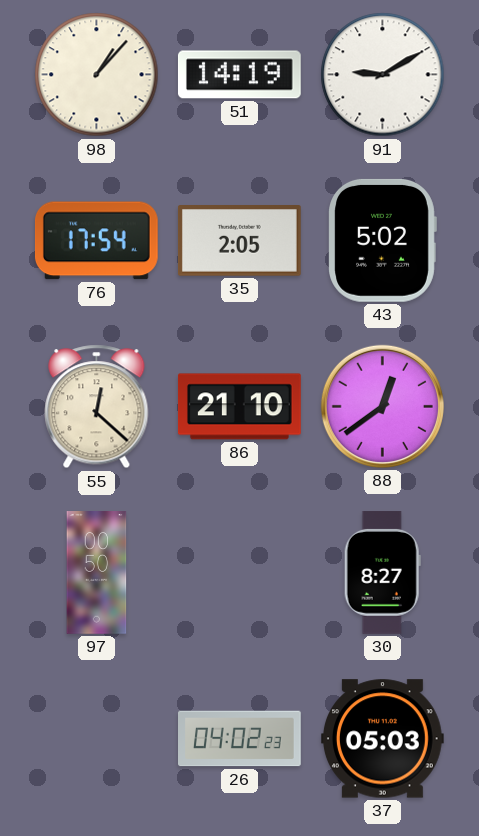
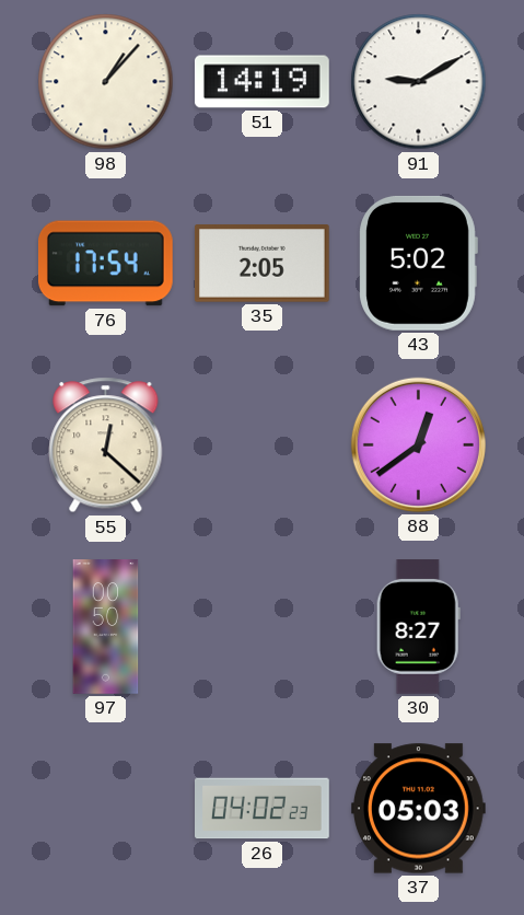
86: 21:10 -> none
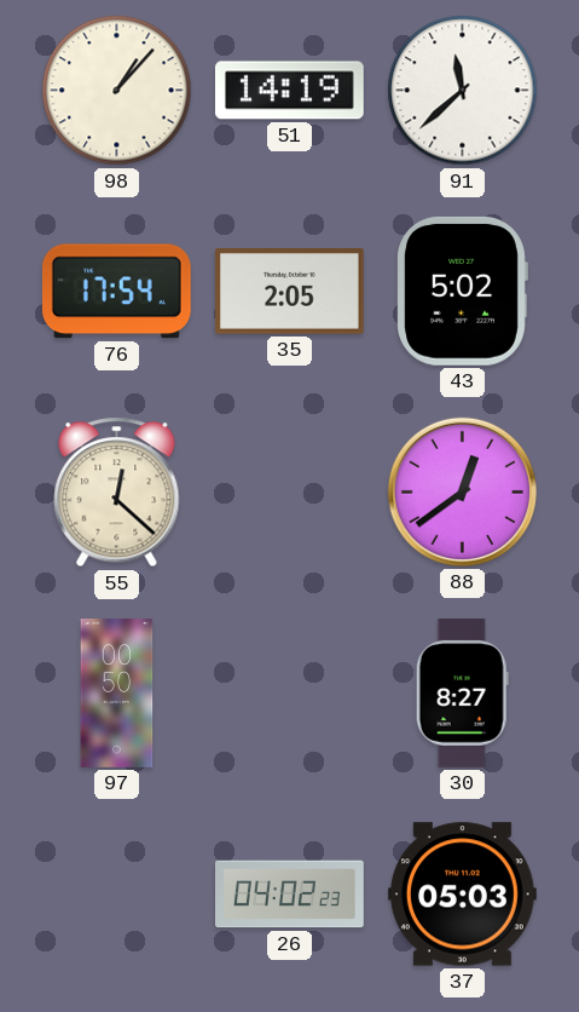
91: 9:10 -> 11:38
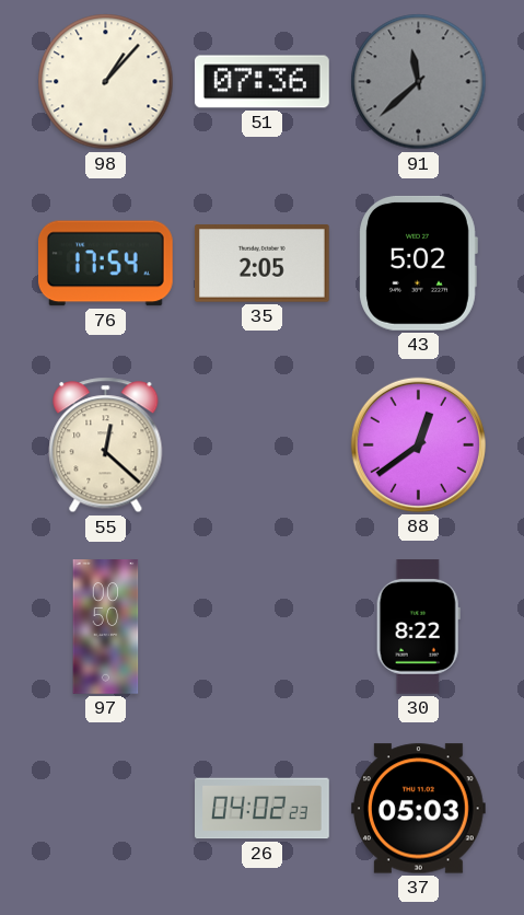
51: 14:19 -> 07:36
91 dial: white -> grey
30: 8:27 -> 8:22
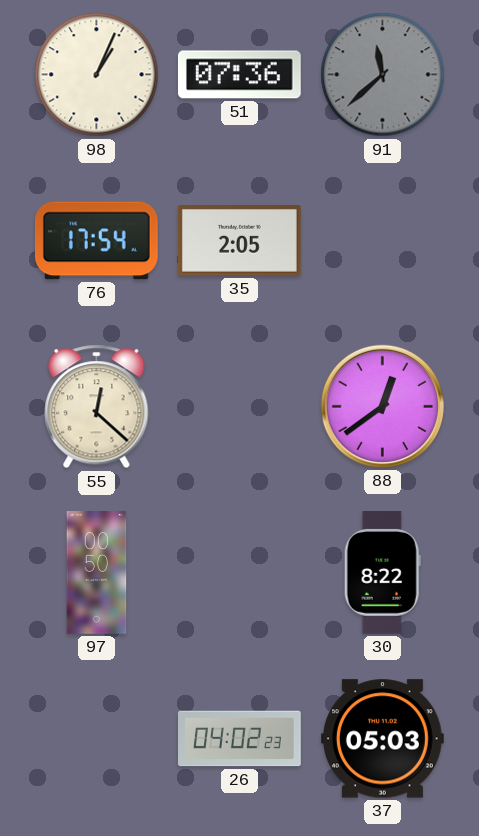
98: 1:07 -> 1:04
43: 5:02 -> none
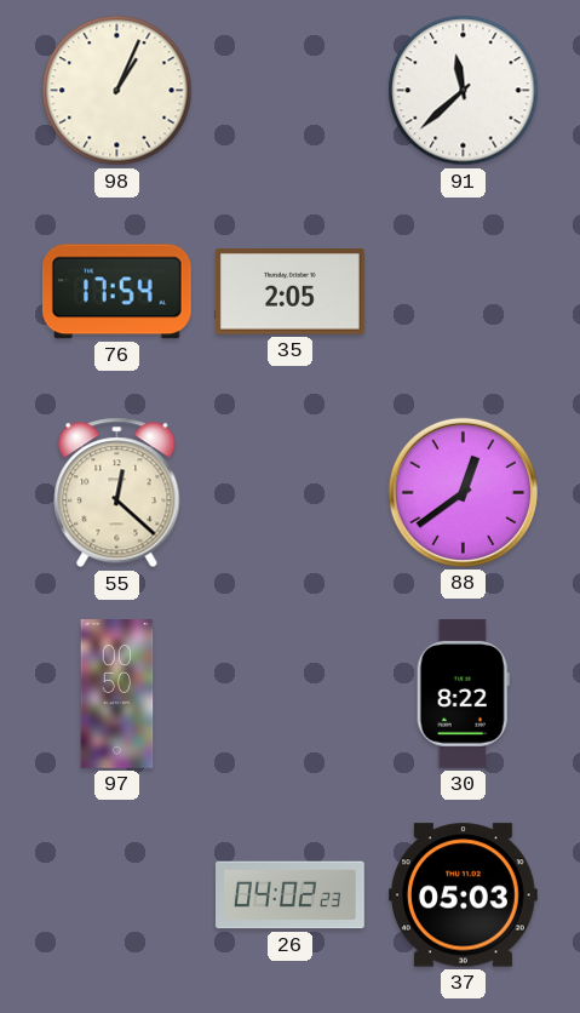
51: 07:36 -> none
91 dial: grey -> white
